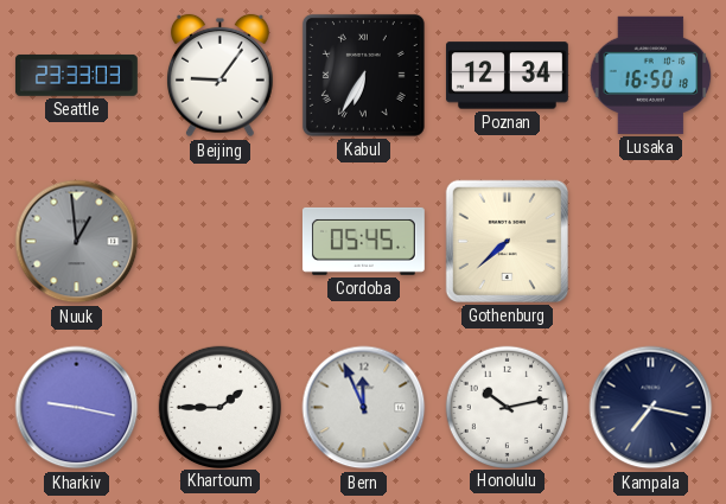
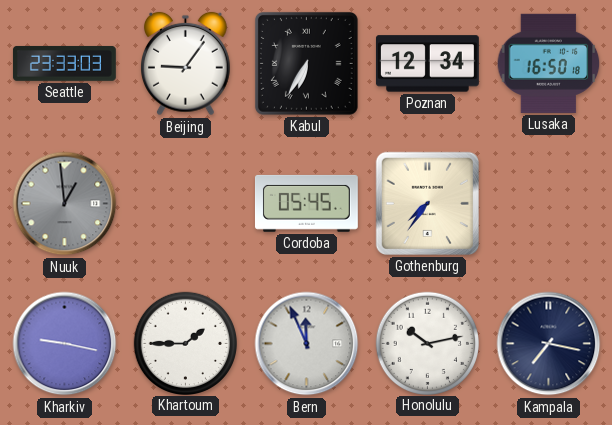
Gothenburg: 7:38 -> 7:36
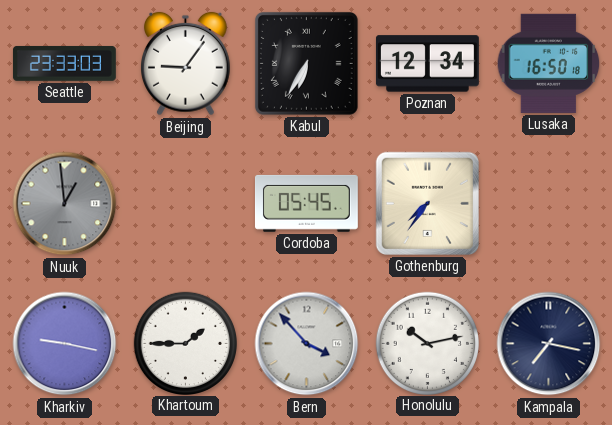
Bern: 11:56 -> 3:53
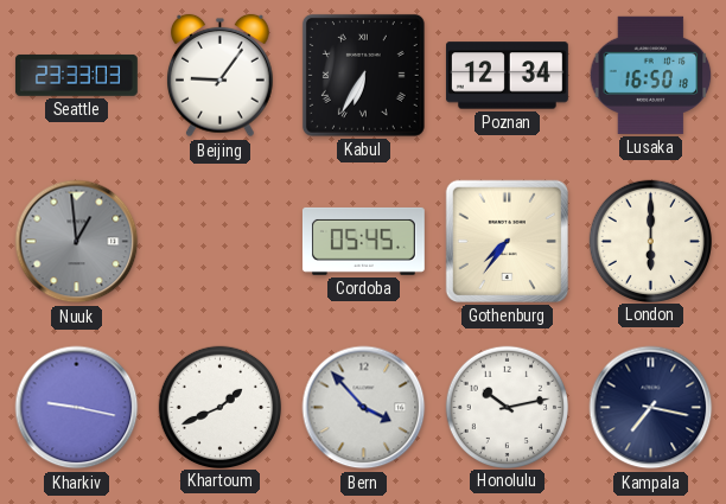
London: none -> 6:00
Khartoum: 1:45 -> 1:41
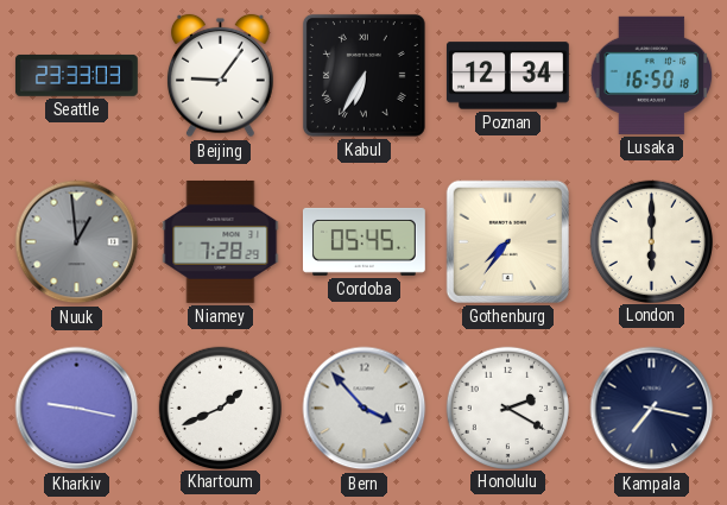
Niamey: none -> 7:28
Honolulu: 10:13 -> 2:20
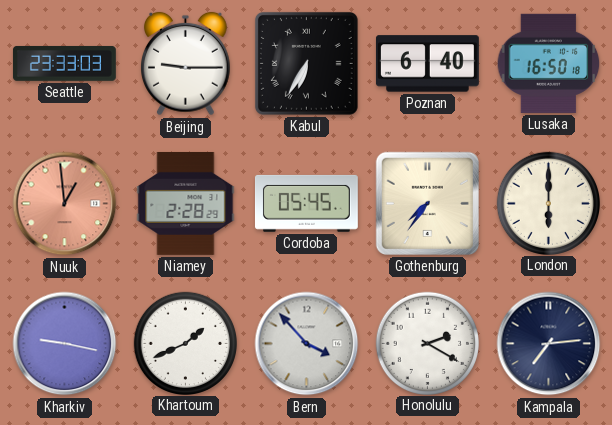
Beijing: 9:06 -> 9:15
Poznan: 12:34 -> 6:40
Nuuk dial: grey -> salmon
Niamey: 7:28 -> 2:28
Kampala: 7:17 -> 7:14
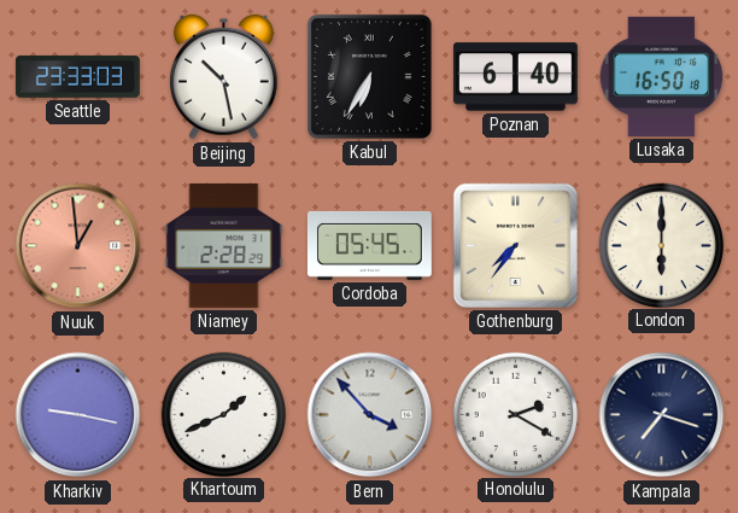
Beijing: 9:15 -> 10:28
Kampala: 7:14 -> 7:18
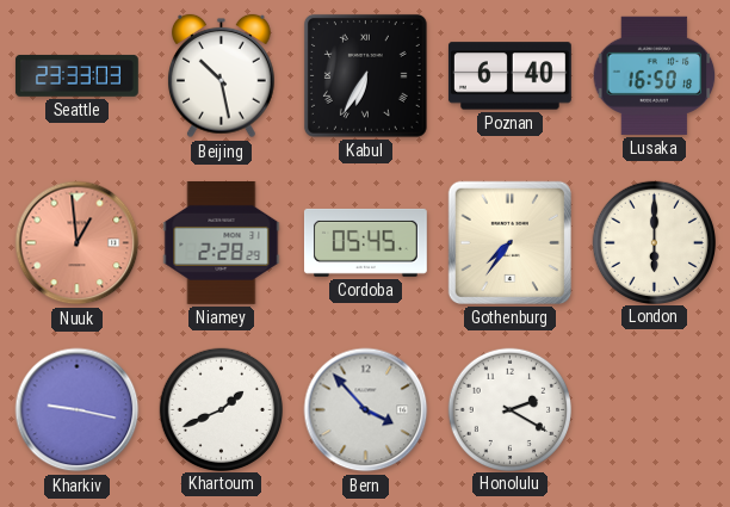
Kampala: 7:18 -> none
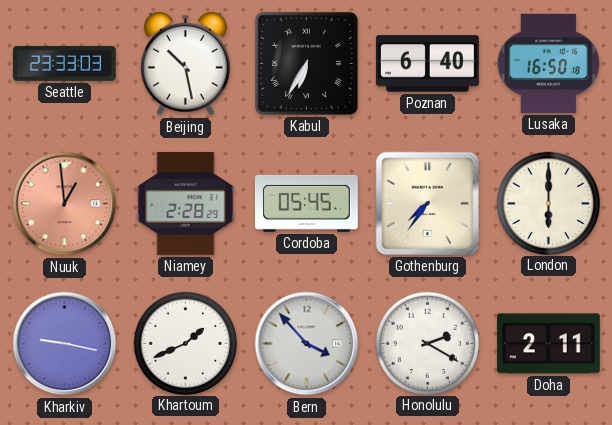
Doha: none -> 2:11
